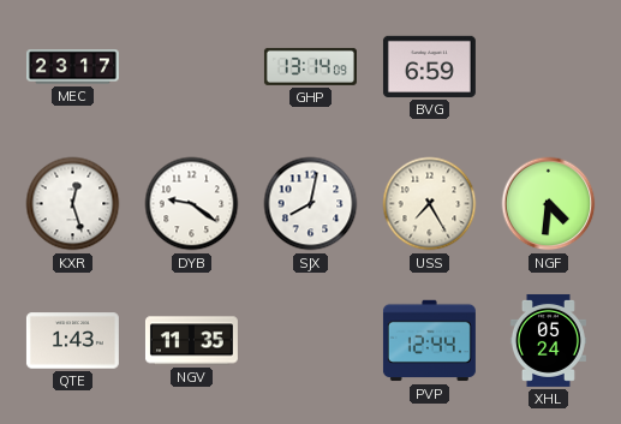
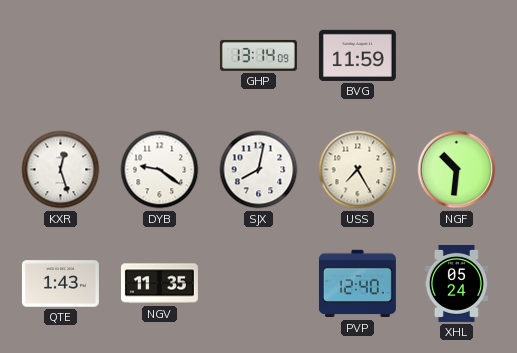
MEC: 23:17 -> none
BVG: 6:59 -> 11:59
NGF: 4:31 -> 10:31
PVP: 12:44 -> 12:40
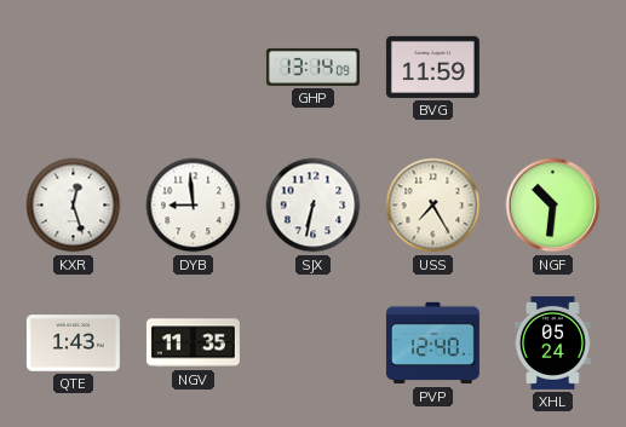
DYB: 9:21 -> 8:59
SJX: 8:02 -> 6:32
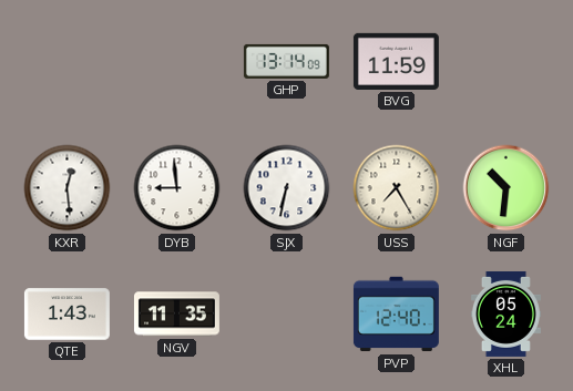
KXR: 12:27 -> 12:29
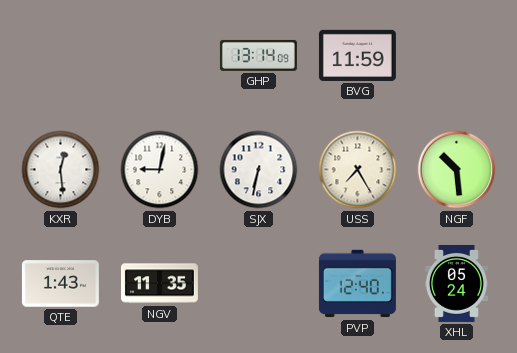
DYB: 8:59 -> 9:02
NGF: 10:31 -> 10:29
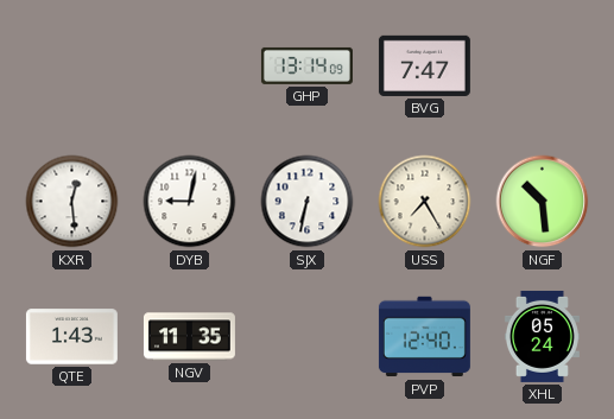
BVG: 11:59 -> 7:47
